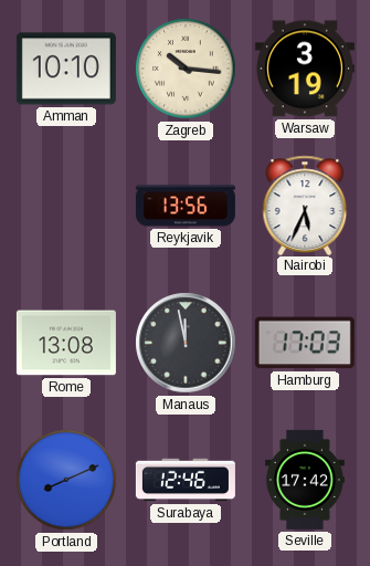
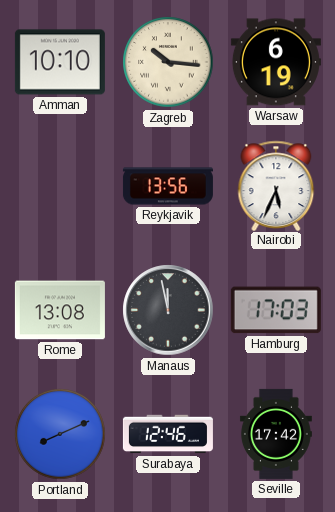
Warsaw: 3:19 -> 6:19
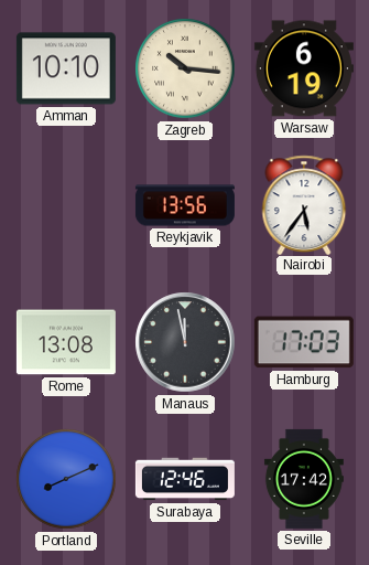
Nairobi: 5:34 -> 5:36
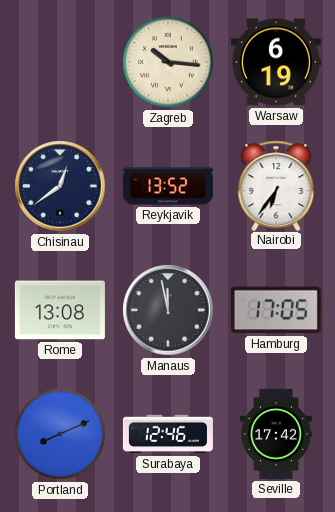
Amman: 10:10 -> none
Chisinau: none -> 12:39
Reykjavik: 13:56 -> 13:52
Nairobi: 5:36 -> 6:36
Hamburg: 17:03 -> 17:05
